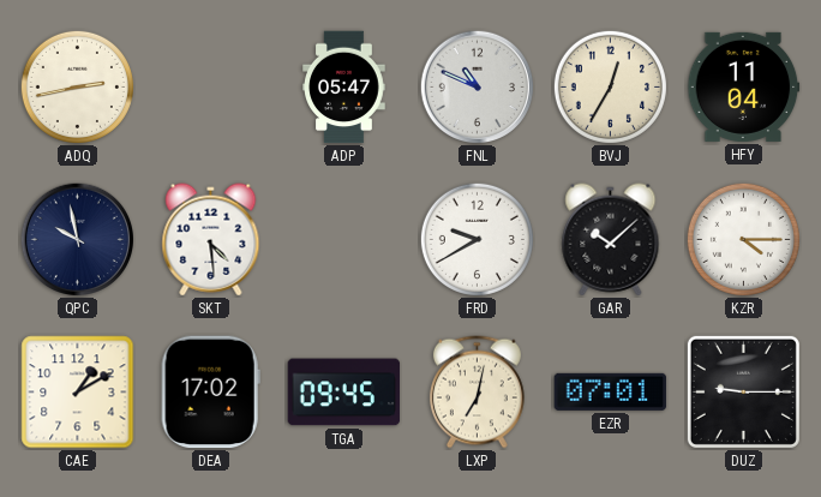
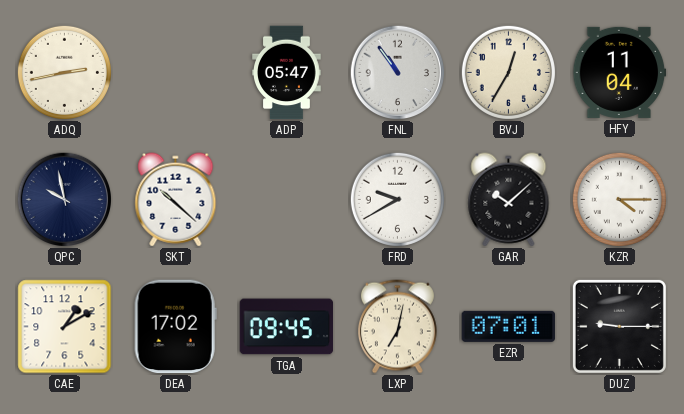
FNL: 10:49 -> 10:54
SKT: 4:29 -> 10:22
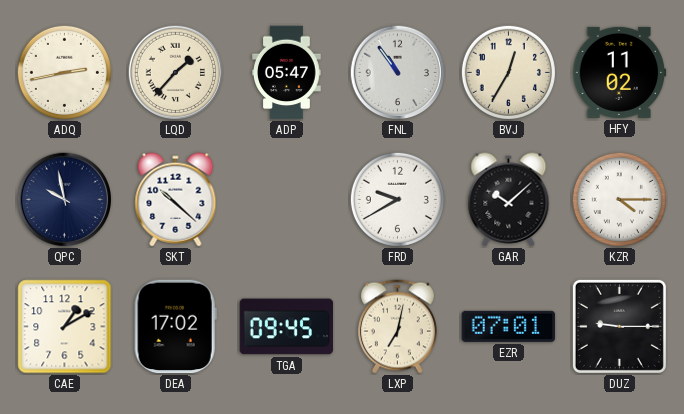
LQD: none -> 1:37
HFY: 11:04 -> 11:02
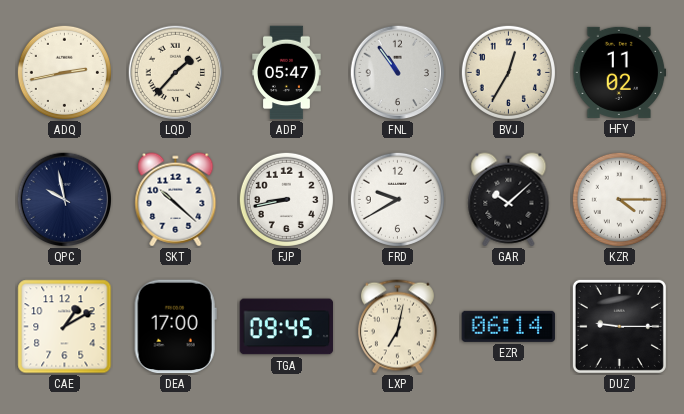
FJP: none -> 8:43
DEA: 17:02 -> 17:00
EZR: 07:01 -> 06:14
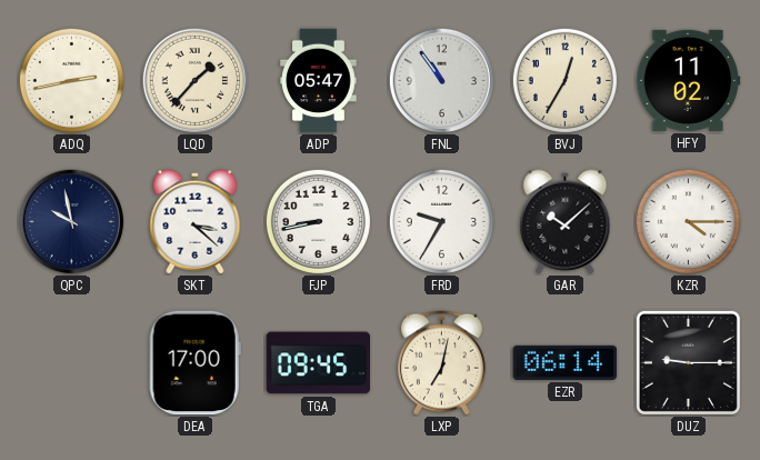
SKT: 10:22 -> 3:22
FRD: 9:40 -> 9:35
CAE: 1:10 -> none
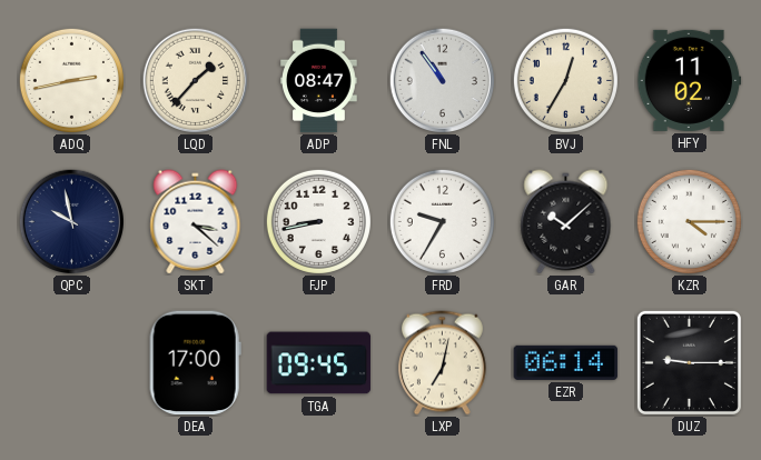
ADP: 05:47 -> 08:47
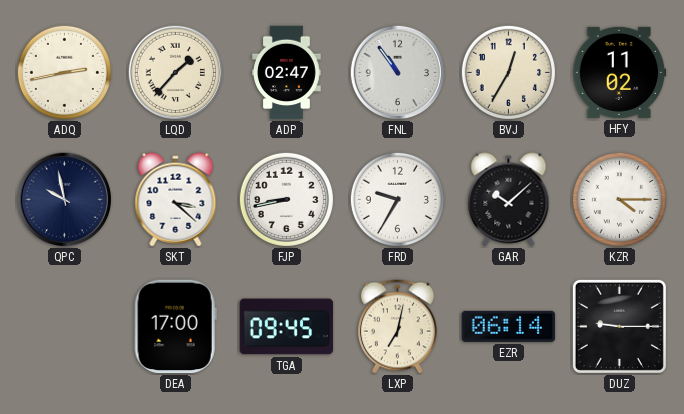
ADP: 08:47 -> 02:47
